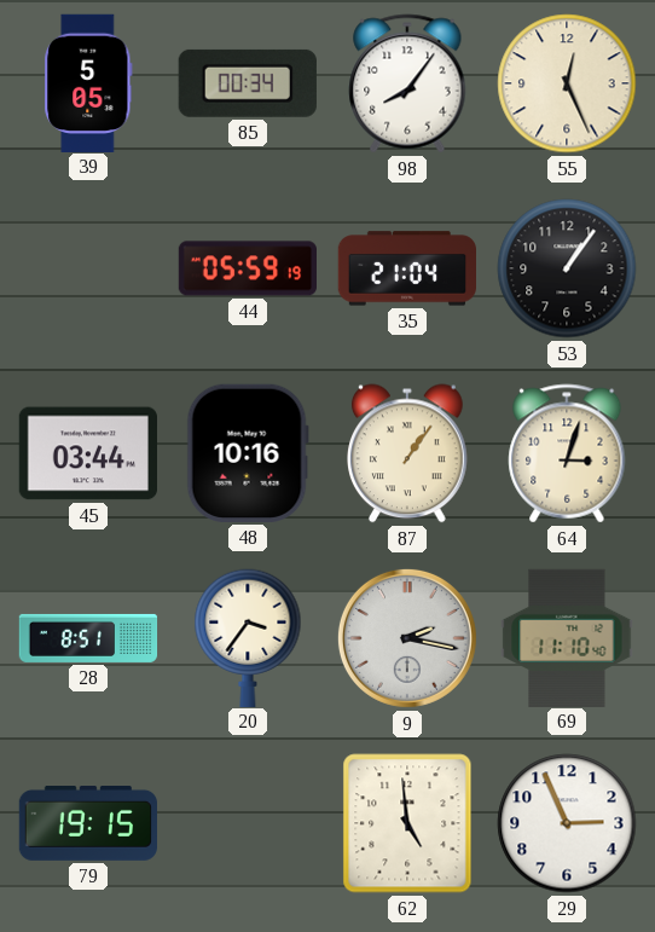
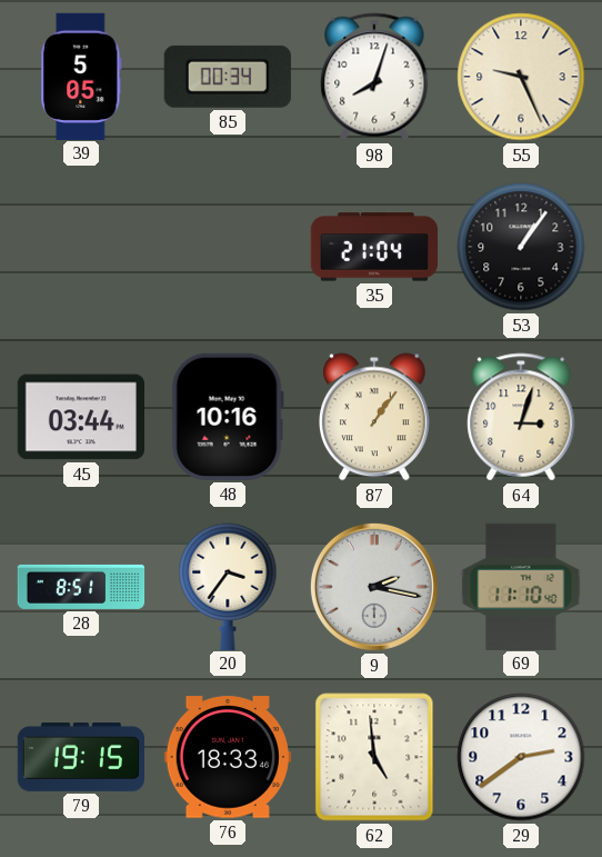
98: 8:06 -> 8:03
55: 12:26 -> 9:26
44: 05:59 -> none
76: none -> 18:33
29: 2:56 -> 2:39
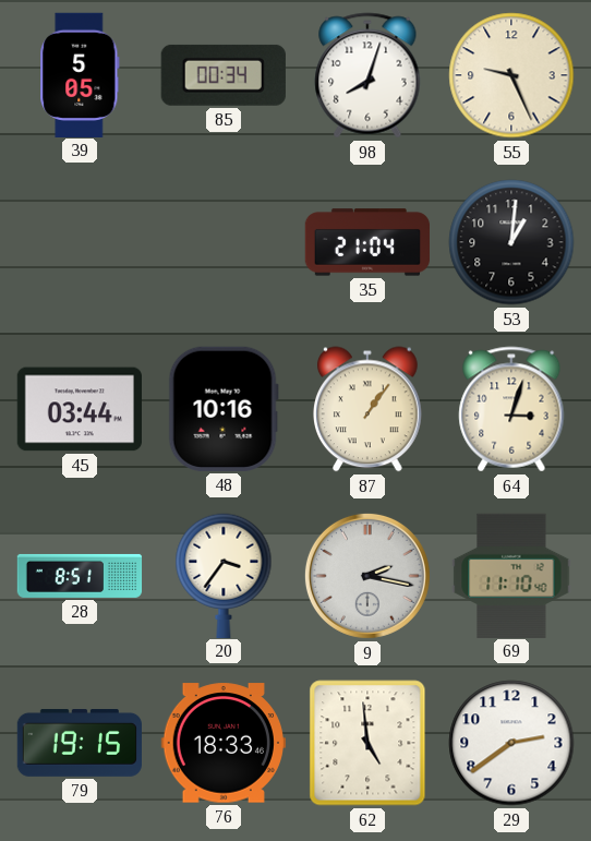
53: 1:06 -> 1:01
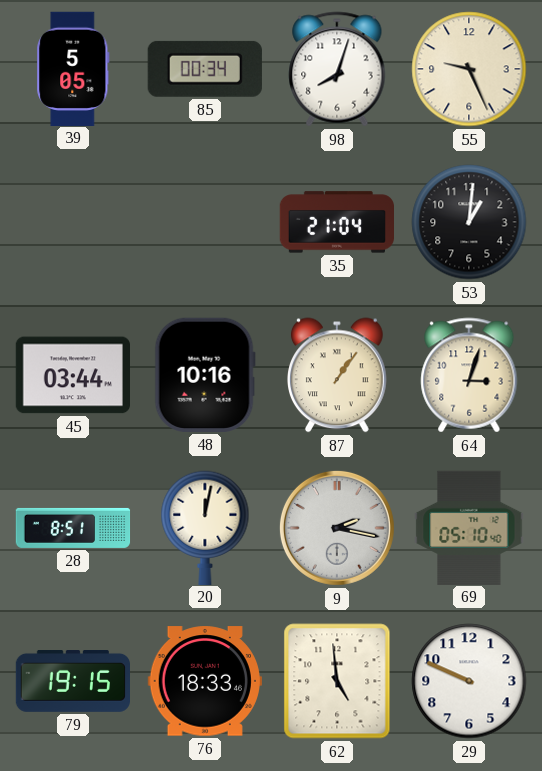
20: 3:36 -> 12:02
69: 11:10 -> 05:10
29: 2:39 -> 9:49
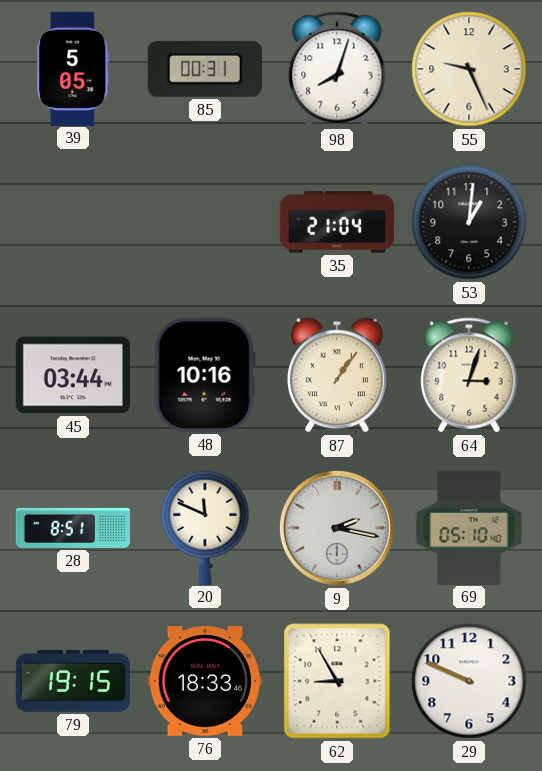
85: 00:34 -> 00:31
20: 12:02 -> 11:49
62: 4:59 -> 8:55
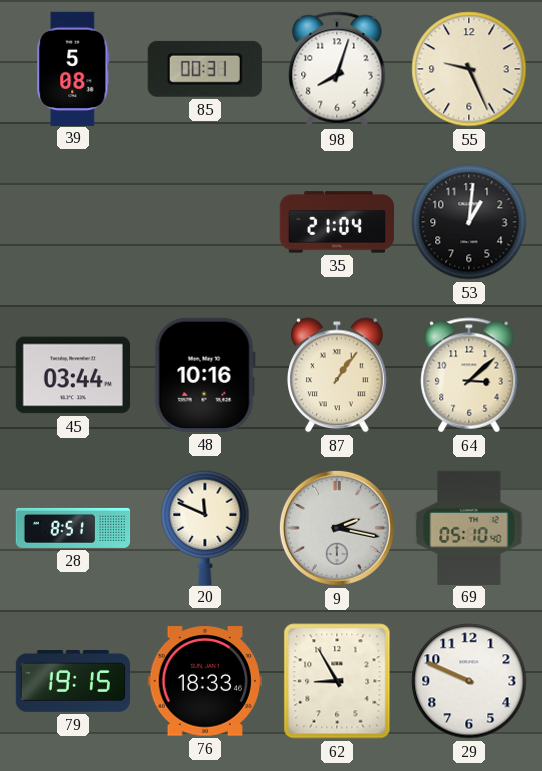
39: 5:05 -> 5:08
64: 3:03 -> 3:08
